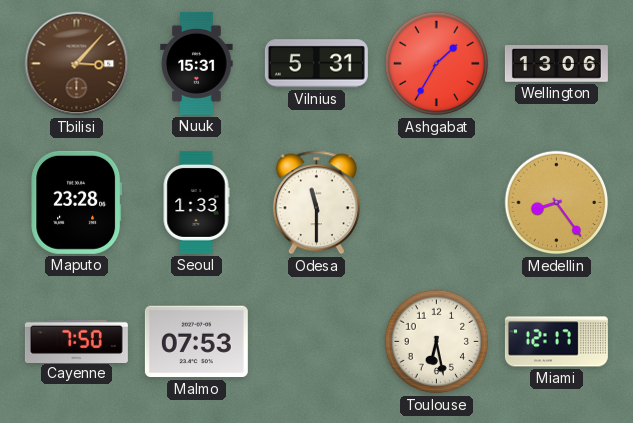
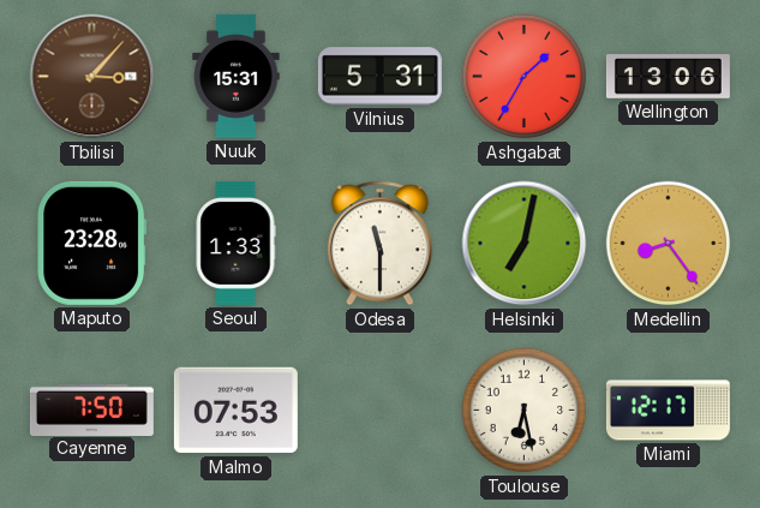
Helsinki: none -> 7:02
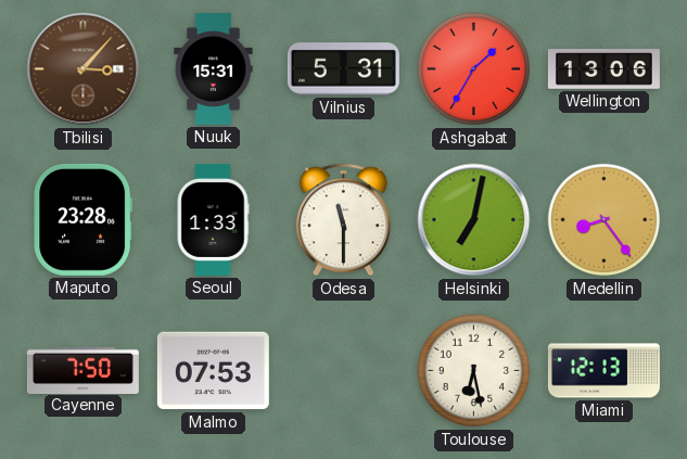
Miami: 12:17 -> 12:13
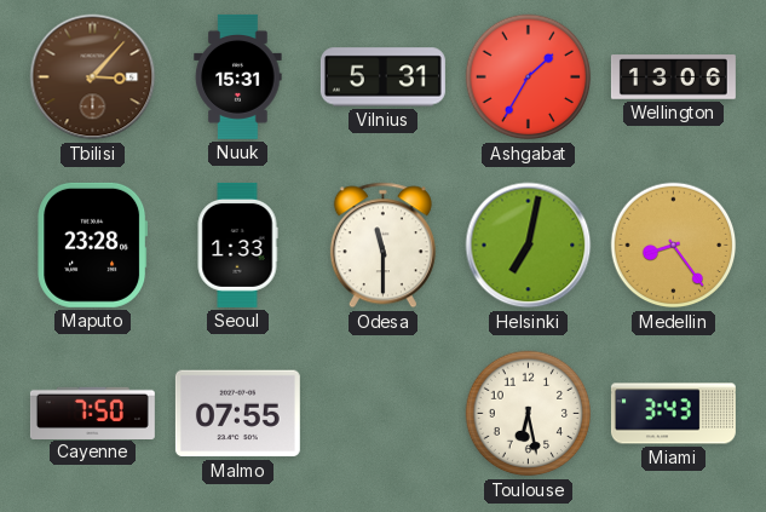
Malmo: 07:53 -> 07:55
Miami: 12:13 -> 3:43
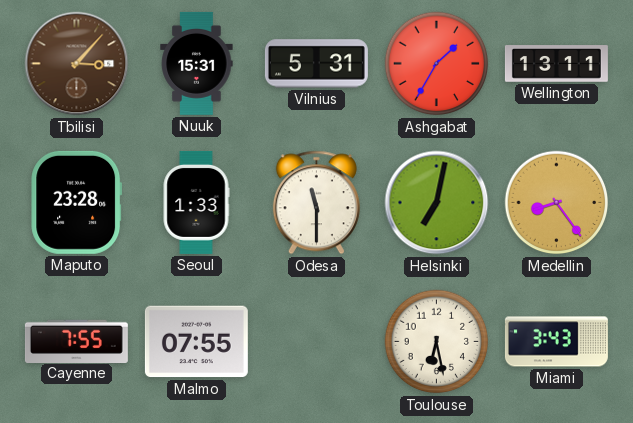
Wellington: 13:06 -> 13:11
Cayenne: 7:50 -> 7:55
